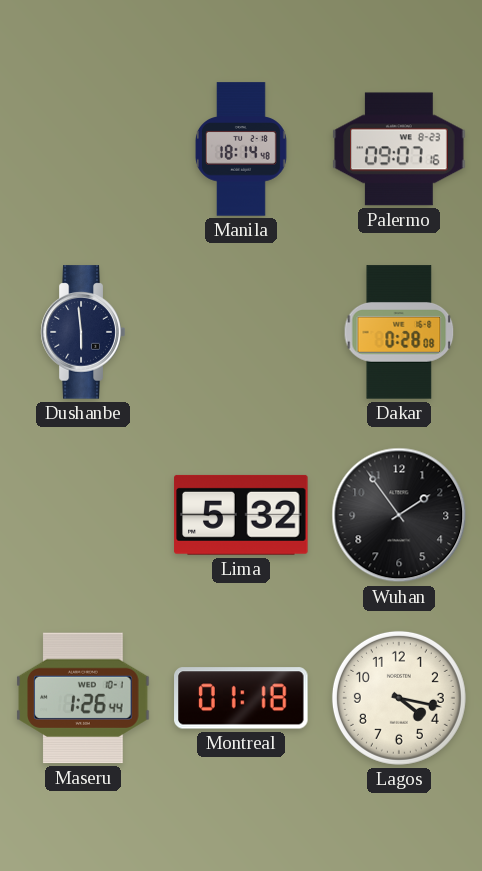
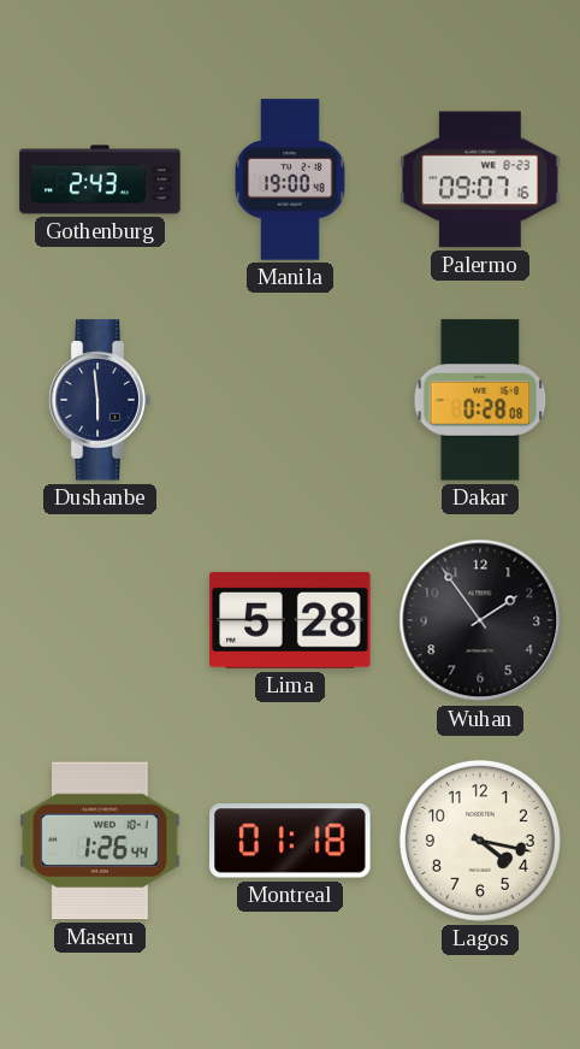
Gothenburg: none -> 2:43
Manila: 18:14 -> 19:00
Lima: 5:32 -> 5:28
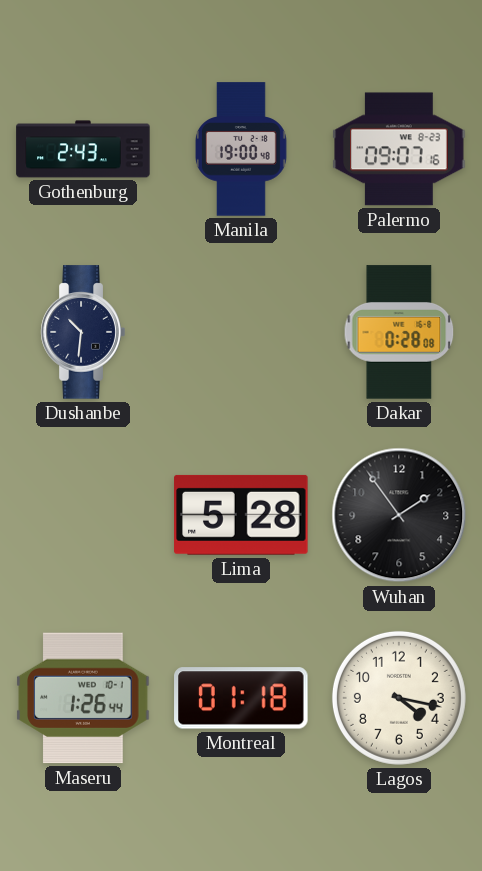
Dushanbe: 5:59 -> 10:31
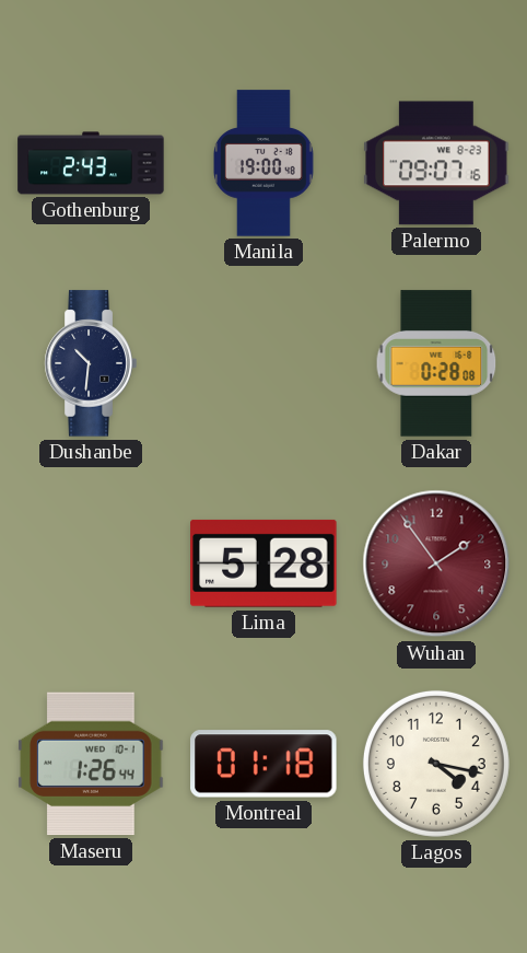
Wuhan dial: black -> burgundy
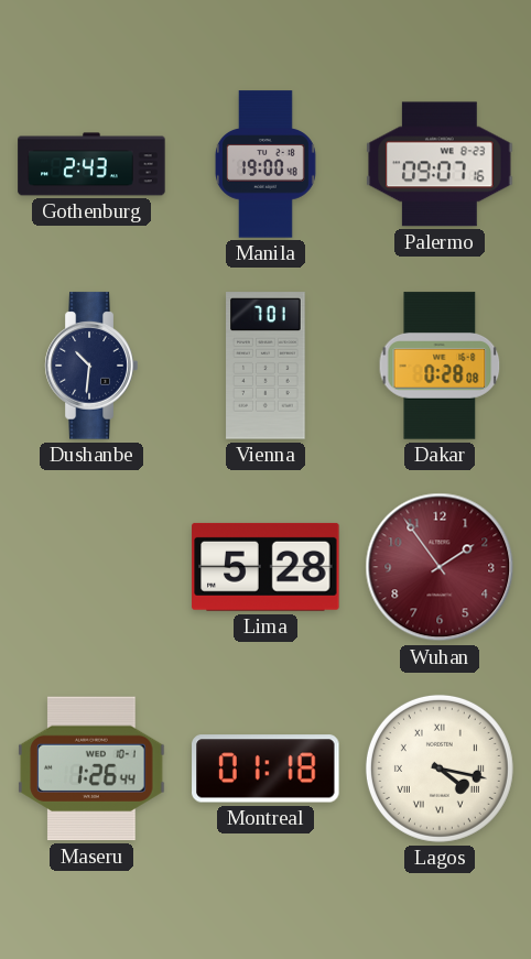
Vienna: none -> 7:01
Lagos numerals: Arabic -> Roman
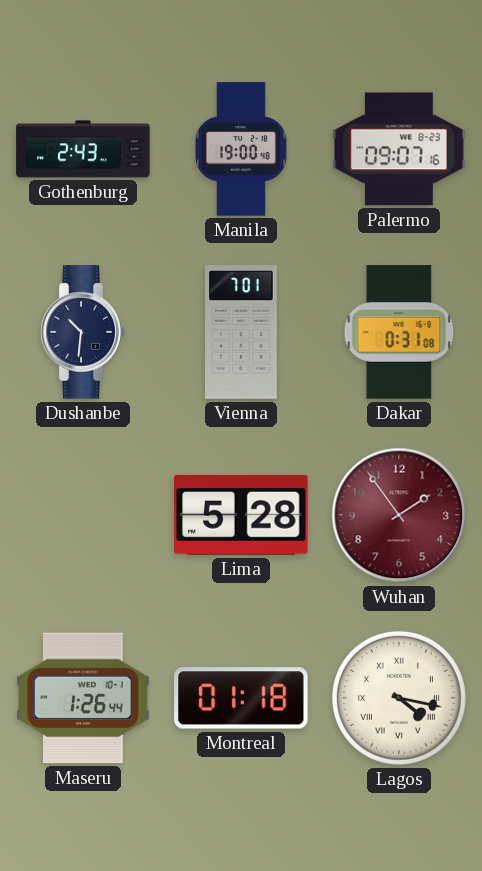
Dakar: 0:28 -> 0:31
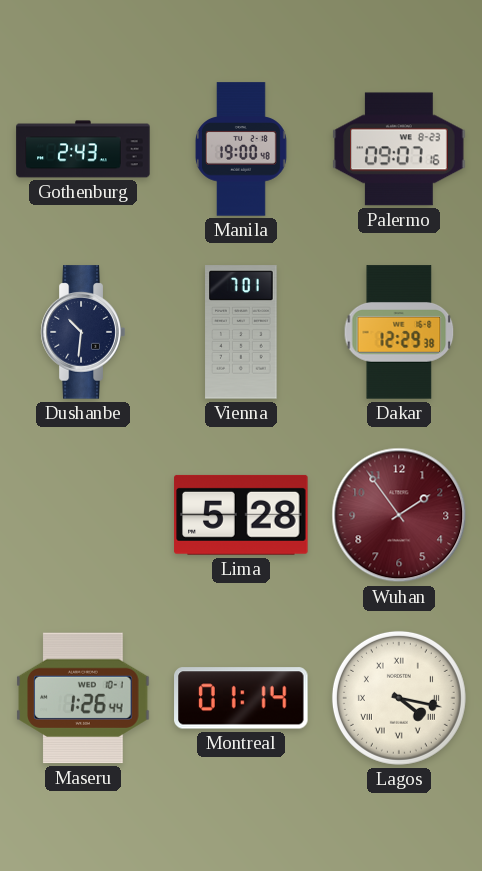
Dakar: 0:31 -> 12:29
Montreal: 01:18 -> 01:14
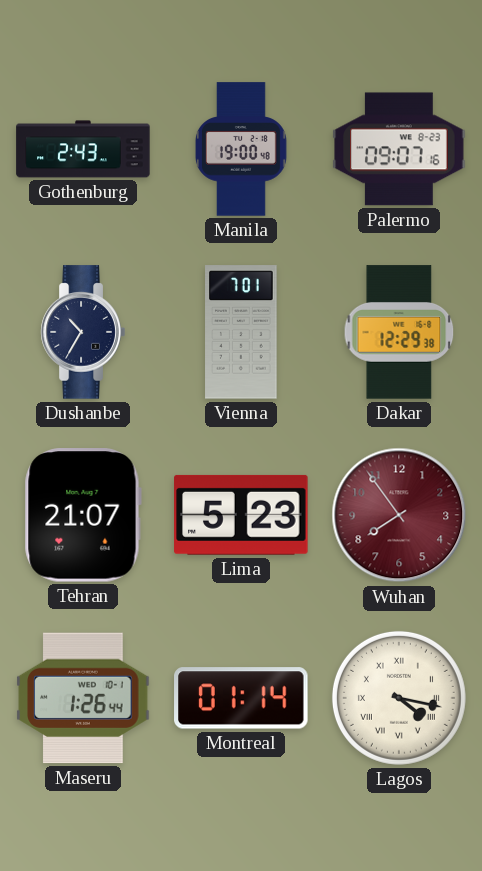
Dushanbe: 10:31 -> 10:35
Tehran: none -> 21:07
Lima: 5:28 -> 5:23
Wuhan: 1:54 -> 7:54
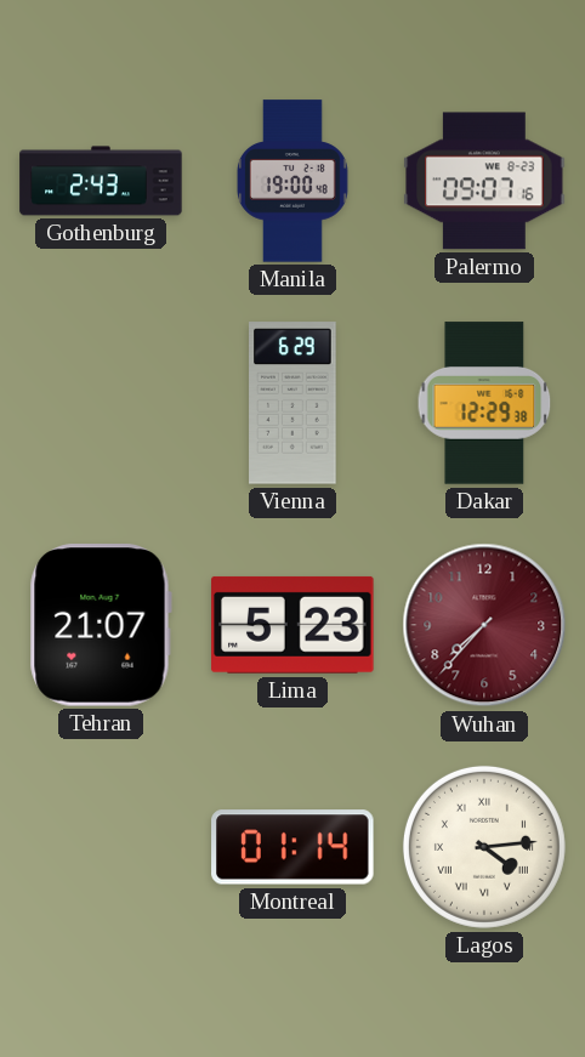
Dushanbe: 10:35 -> none
Vienna: 7:01 -> 6:29
Wuhan: 7:54 -> 7:37
Maseru: 1:26 -> none
Lagos: 4:17 -> 4:14
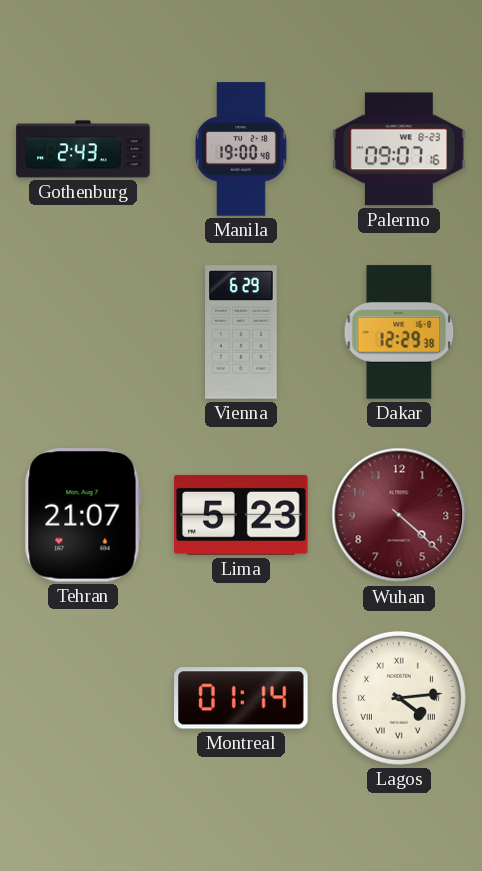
Wuhan: 7:37 -> 4:22
